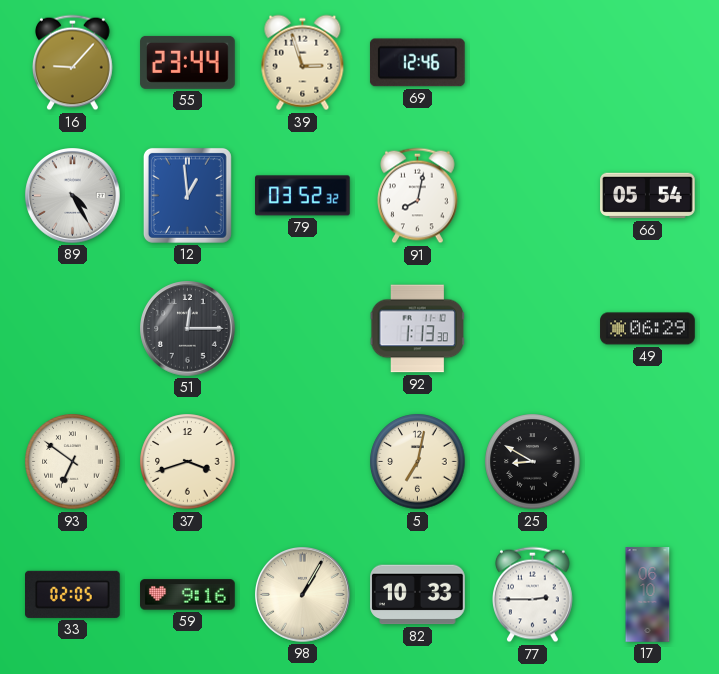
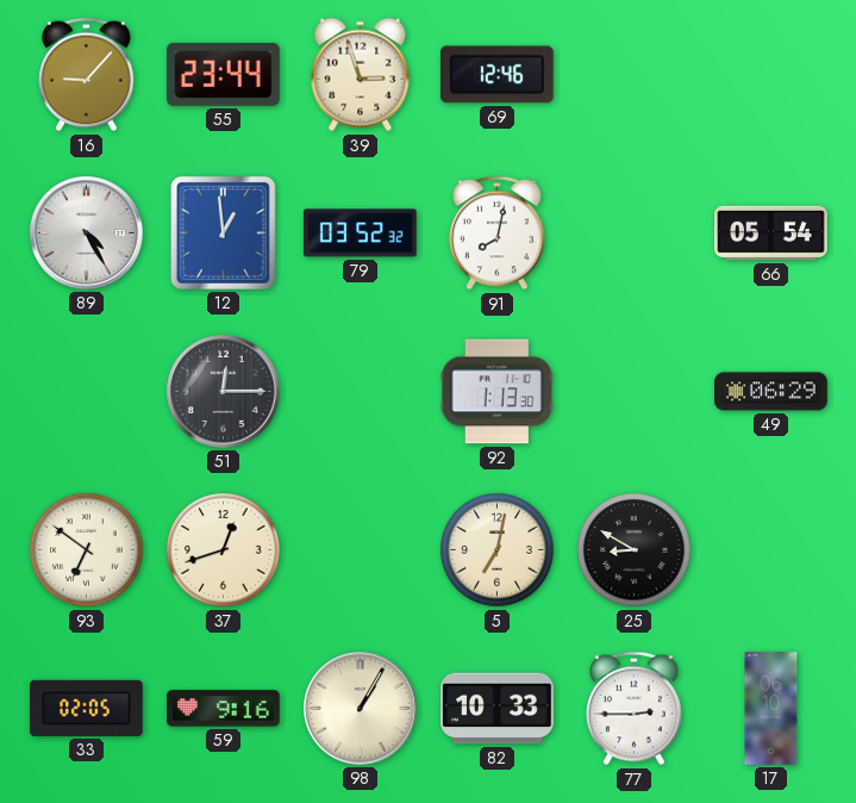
37: 3:42 -> 12:42
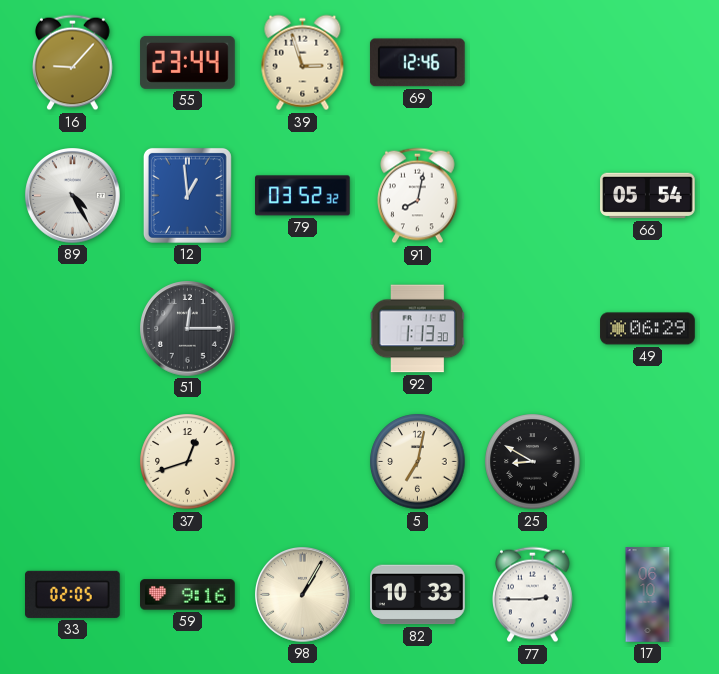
93: 6:51 -> none
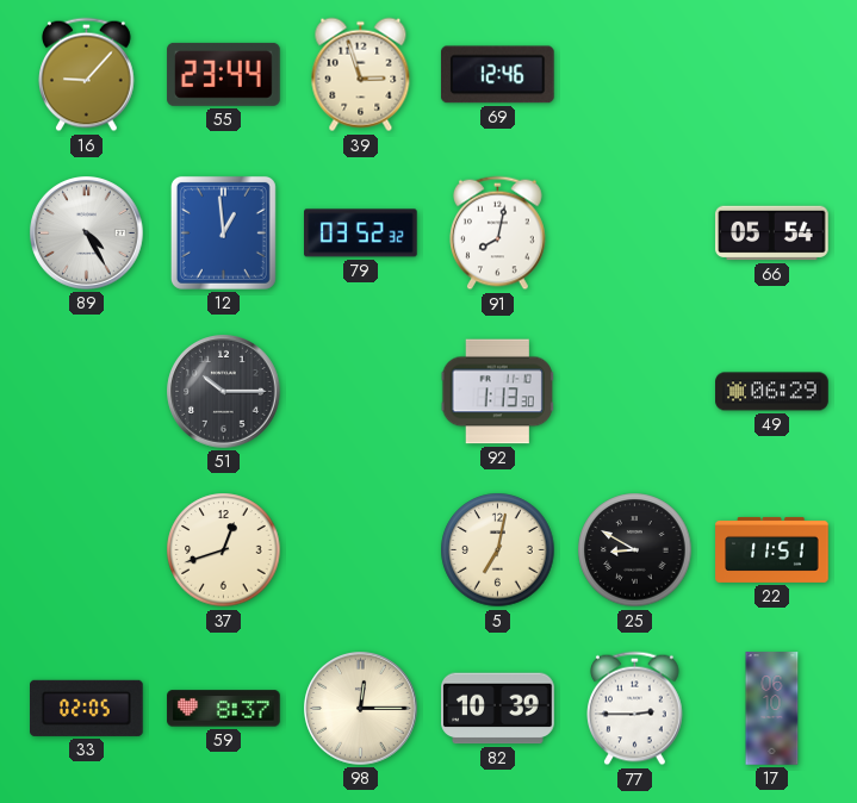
51: 12:15 -> 10:15
22: none -> 11:51
59: 9:16 -> 8:37
98: 1:05 -> 12:15
82: 10:33 -> 10:39
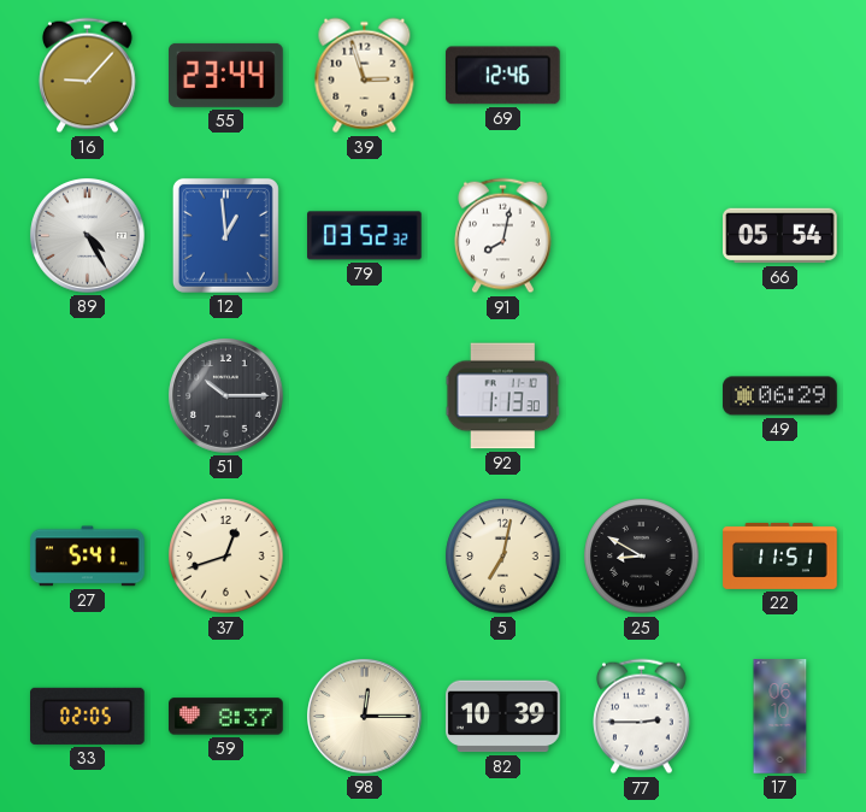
27: none -> 5:41
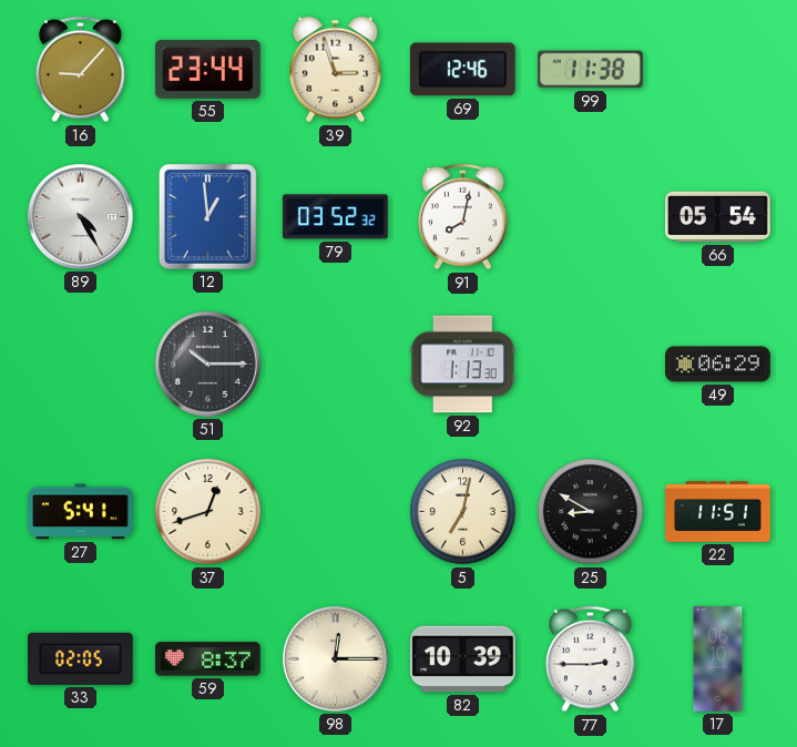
99: none -> 11:38
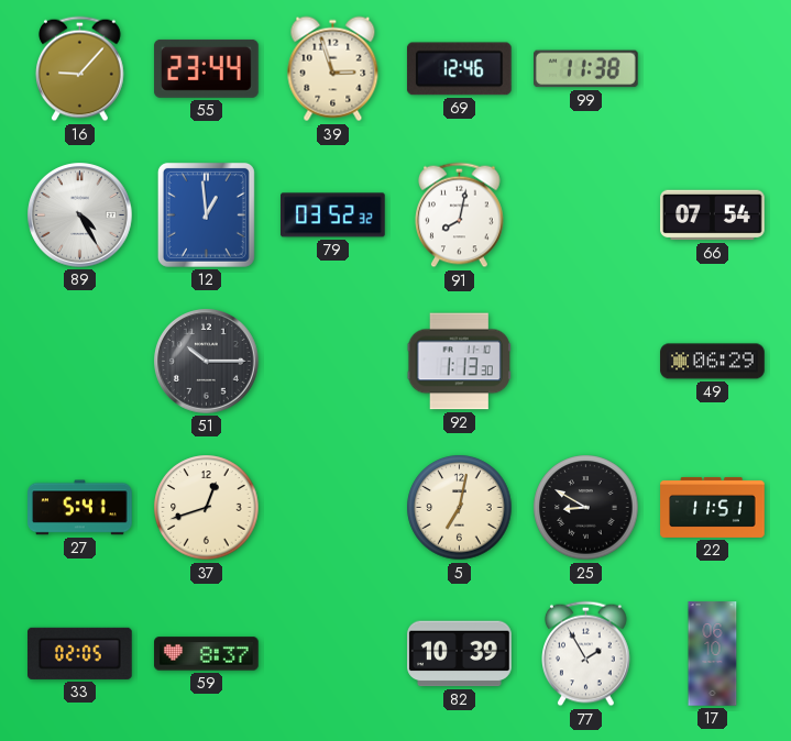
66: 05:54 -> 07:54
98: 12:15 -> none
77: 2:45 -> 1:55
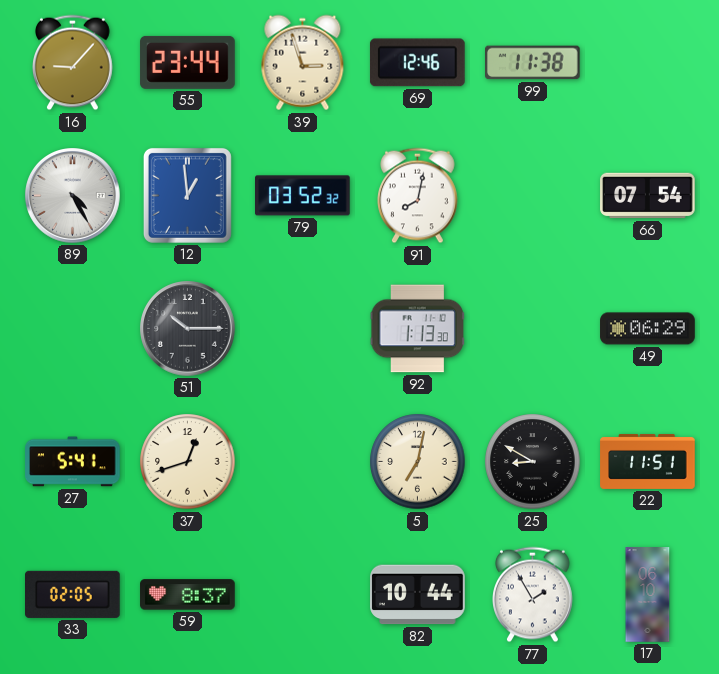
82: 10:39 -> 10:44
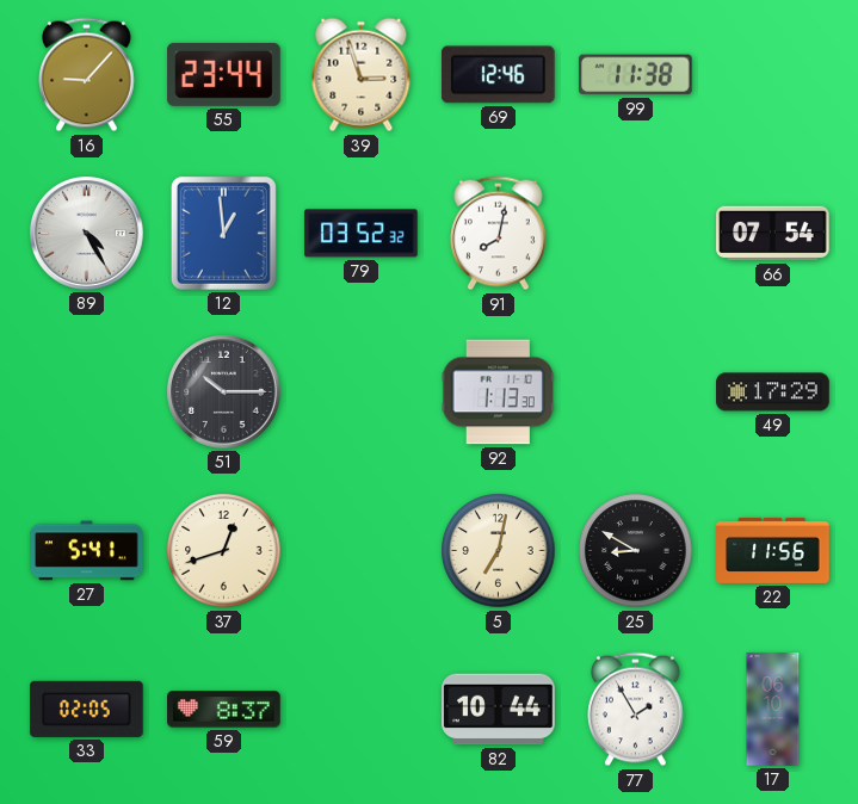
49: 06:29 -> 17:29
22: 11:51 -> 11:56
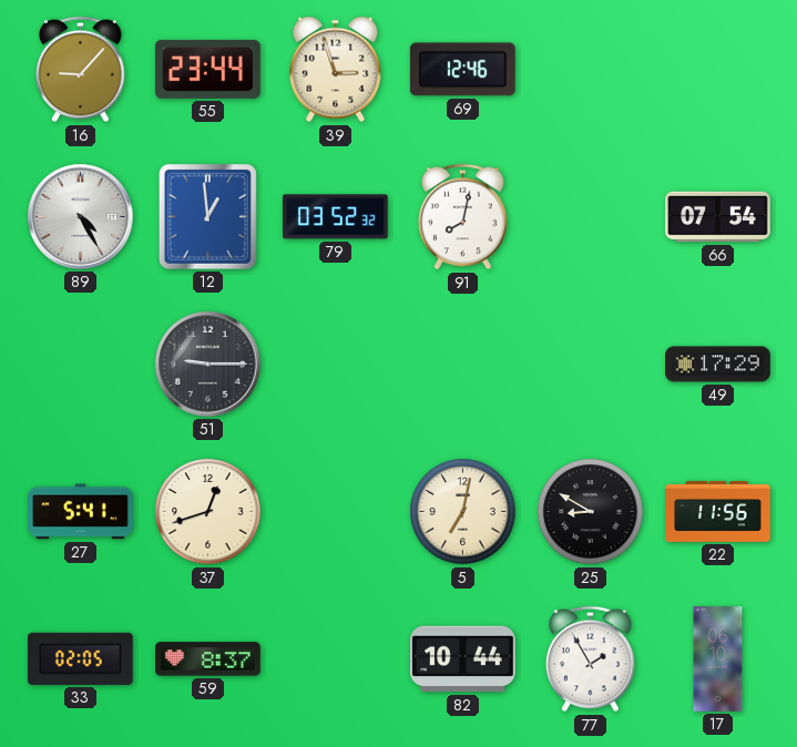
99: 11:38 -> none
51: 10:15 -> 9:15
92: 1:13 -> none
